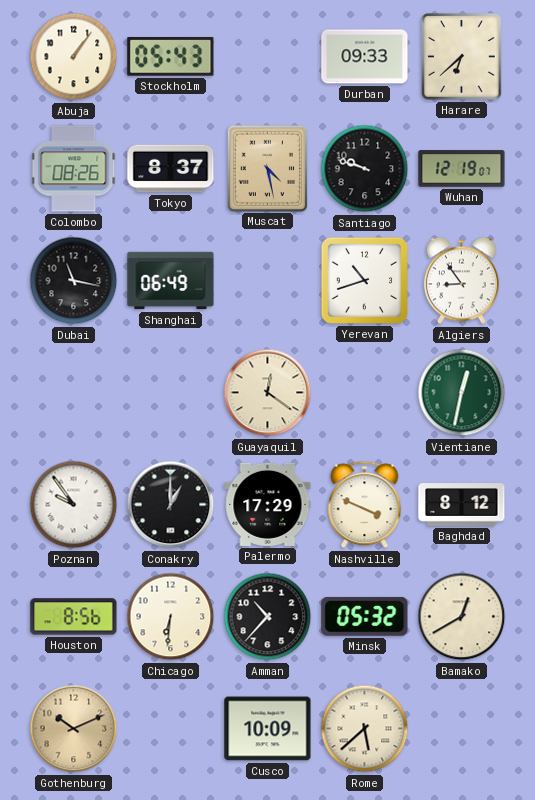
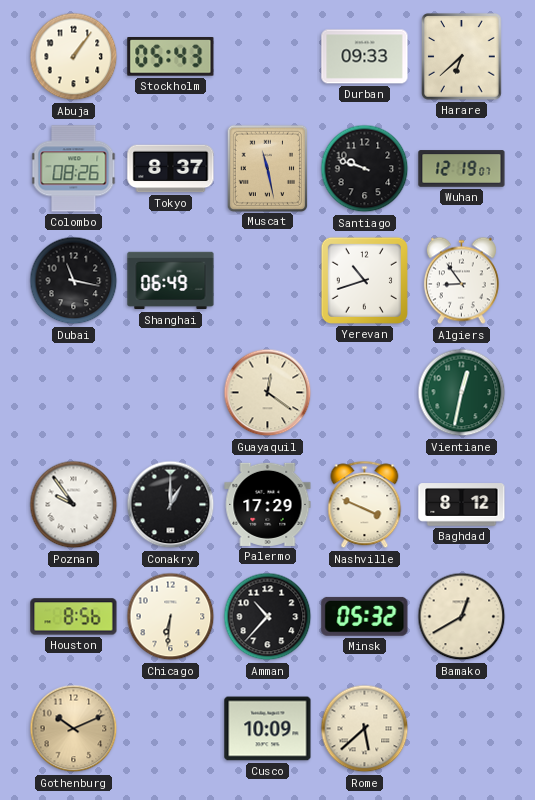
Muscat: 4:28 -> 11:28
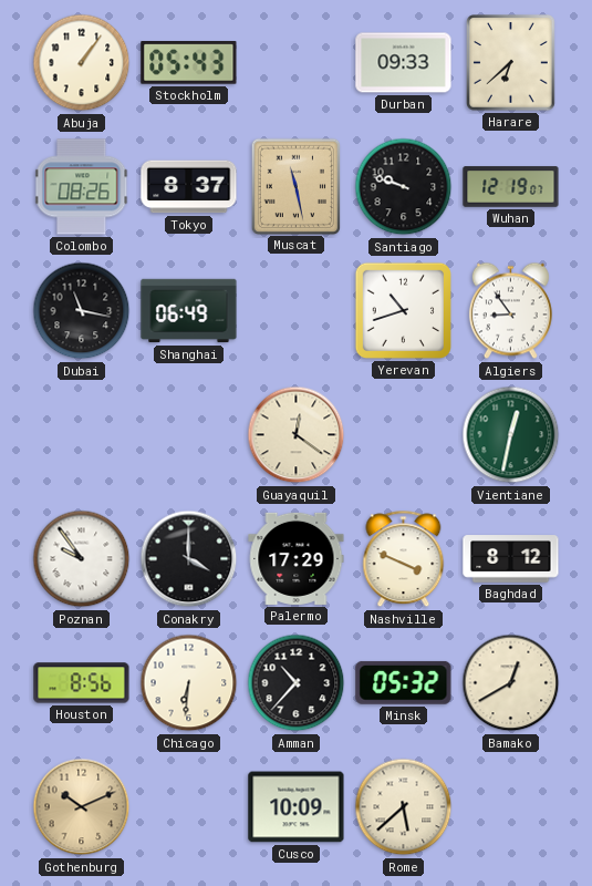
Conakry: 1:00 -> 4:00
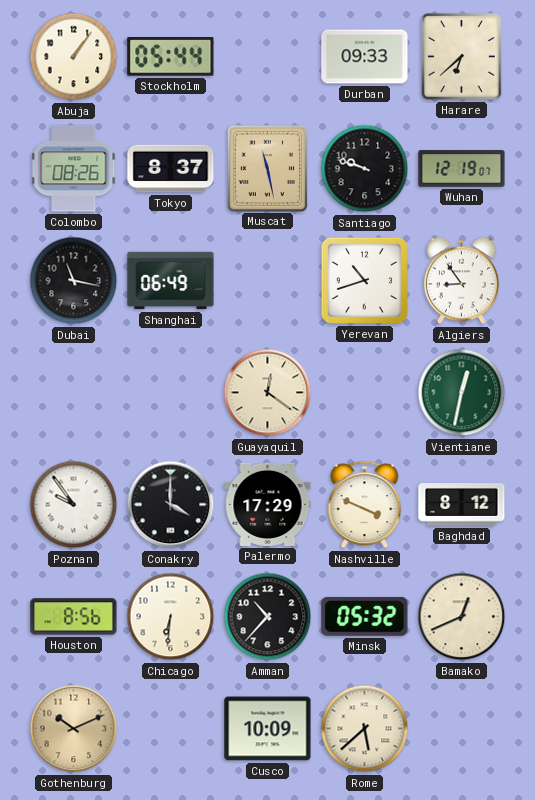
Stockholm: 05:43 -> 05:44
Bamako: 12:40 -> 12:41
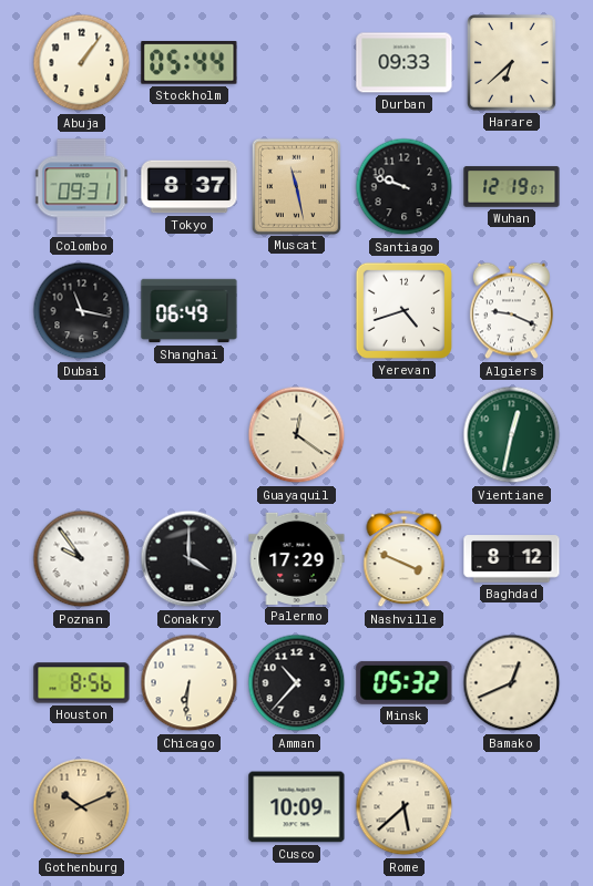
Colombo: 08:26 -> 09:31
Yerevan: 10:42 -> 4:42
Algiers: 8:54 -> 9:19
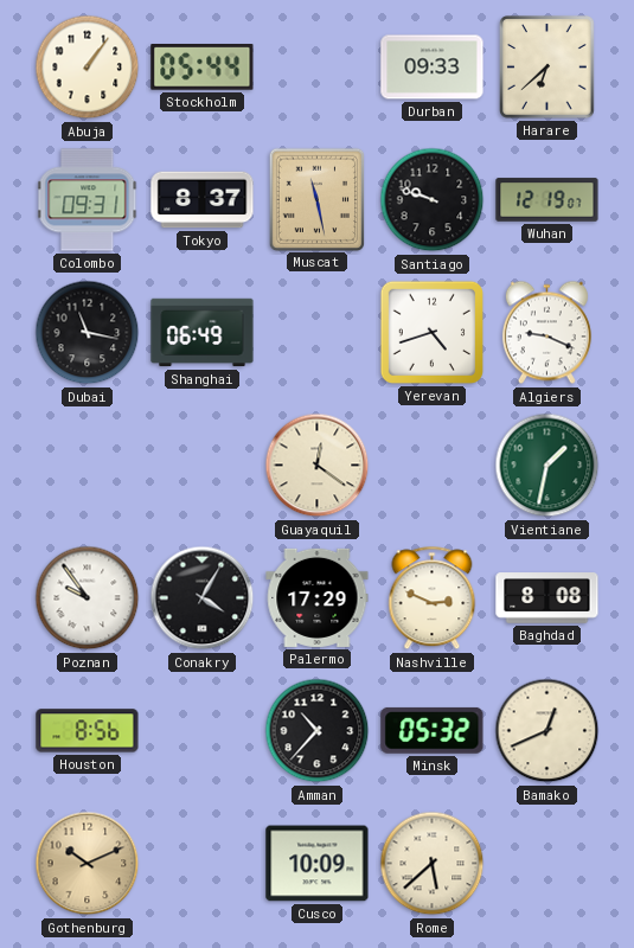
Vientiane: 12:32 -> 1:32
Conakry: 4:00 -> 4:05
Nashville: 3:49 -> 2:49
Baghdad: 8:12 -> 8:08
Chicago: 6:31 -> none
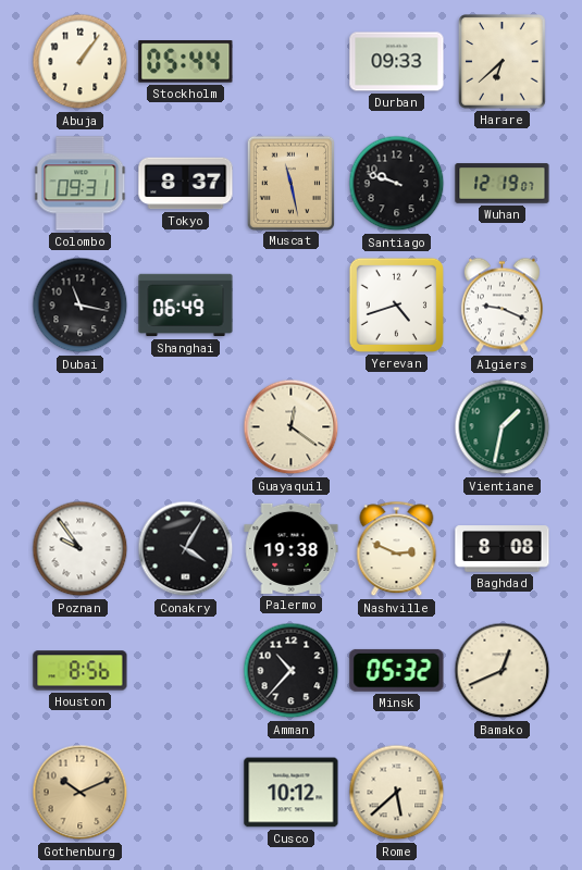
Palermo: 17:29 -> 19:38
Cusco: 10:09 -> 10:12
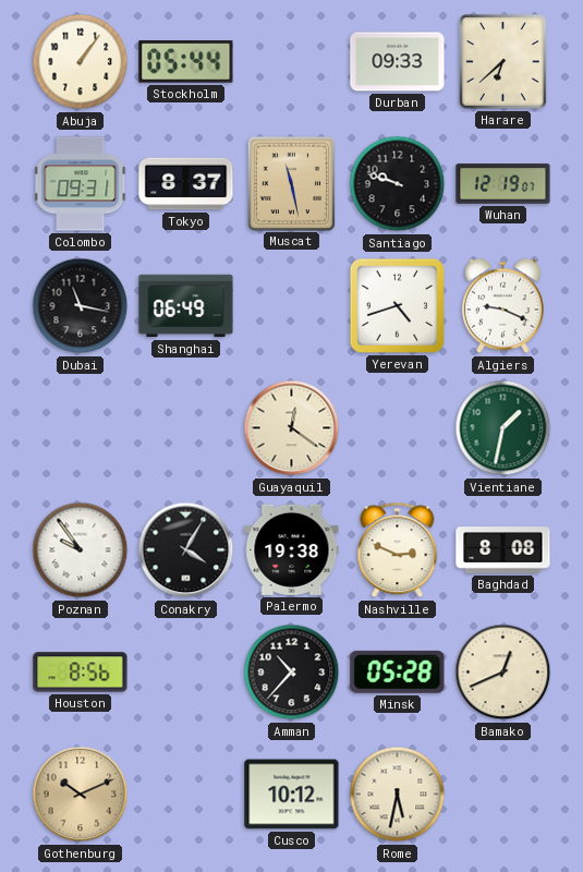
Minsk: 05:32 -> 05:28
Rome: 5:38 -> 5:32
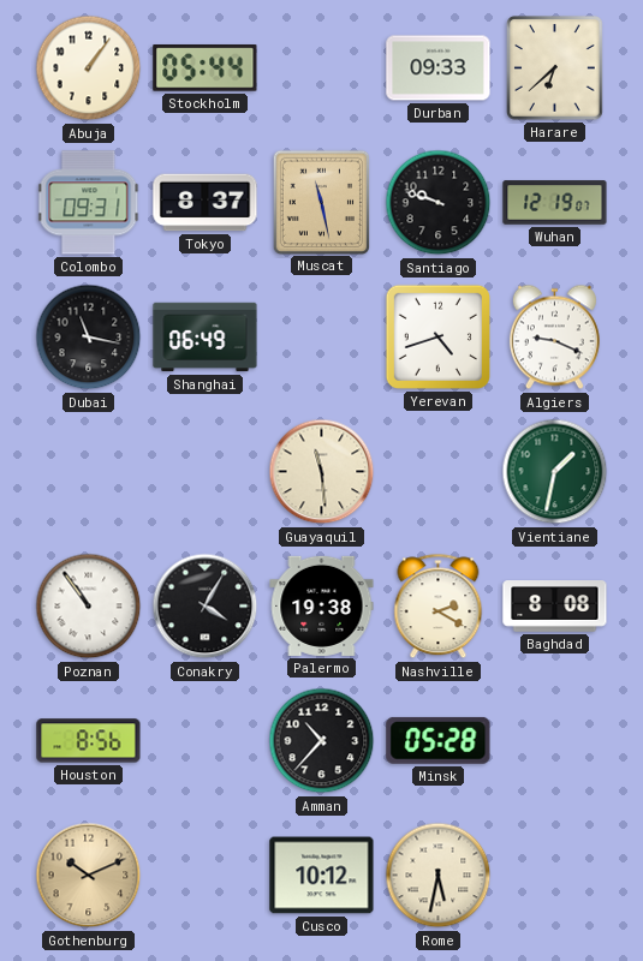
Guayaquil: 12:21 -> 11:29
Poznan: 9:54 -> 10:54
Nashville: 2:49 -> 2:20
Bamako: 12:41 -> none
